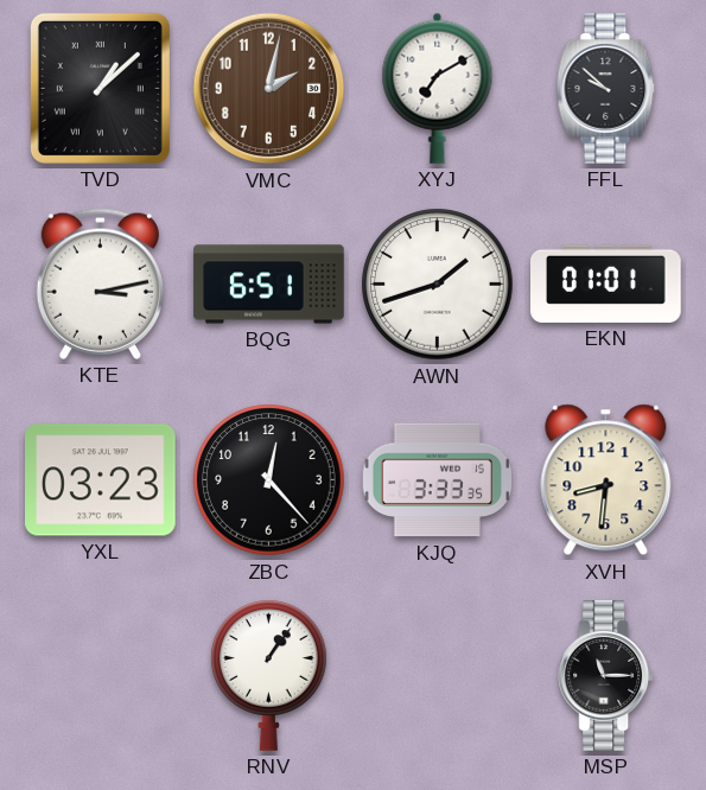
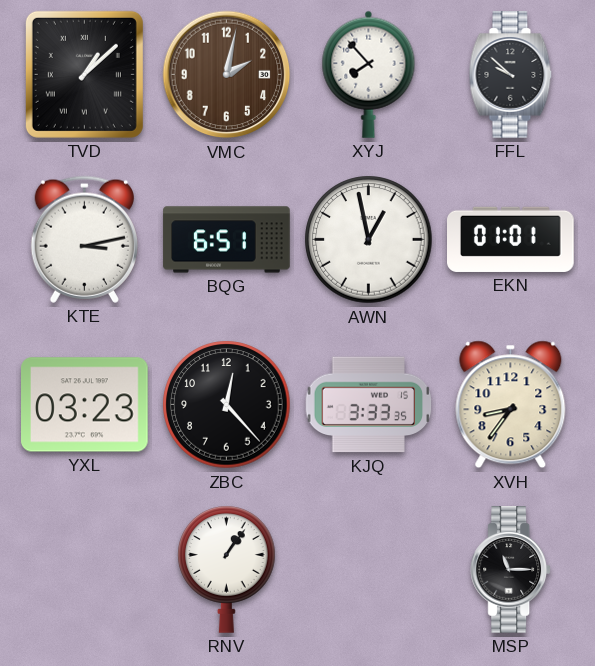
XYJ: 7:10 -> 7:53
AWN: 1:42 -> 12:58
XVH: 8:31 -> 8:36
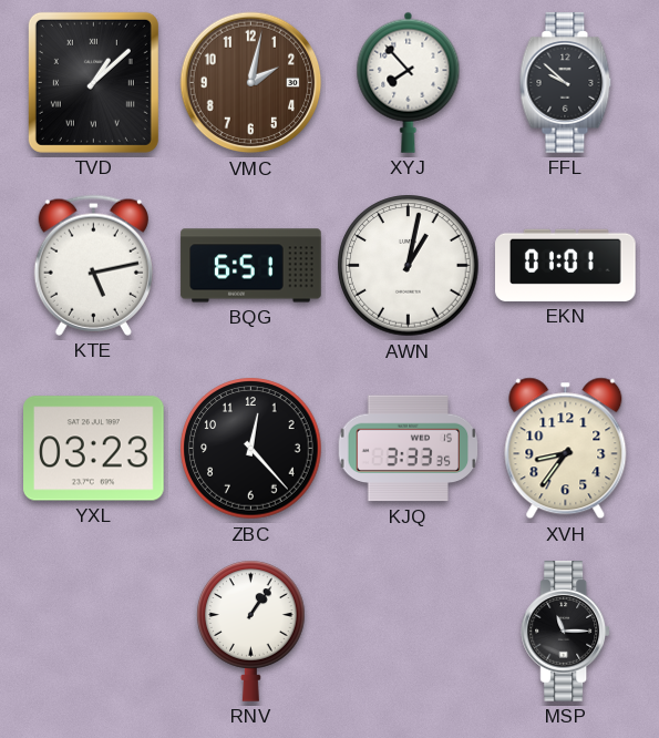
KTE: 3:13 -> 5:13
AWN: 12:58 -> 1:02
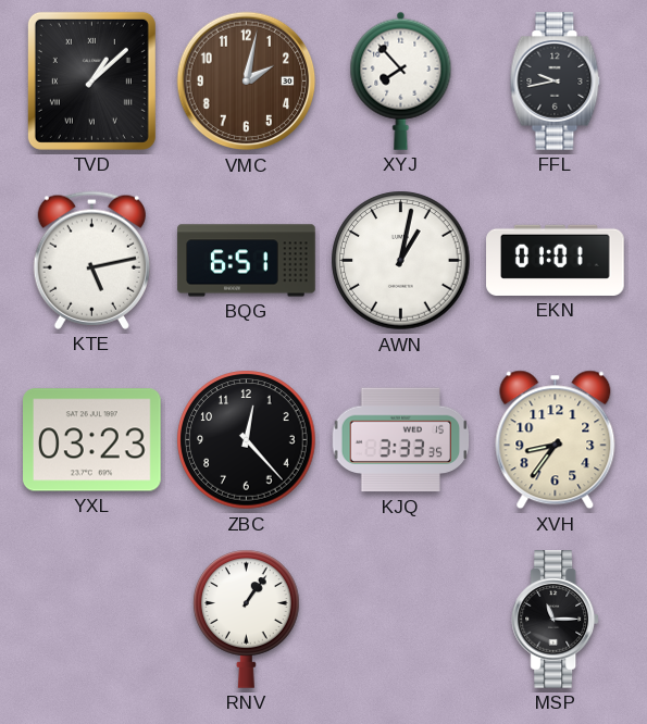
FFL: 9:52 -> 9:43
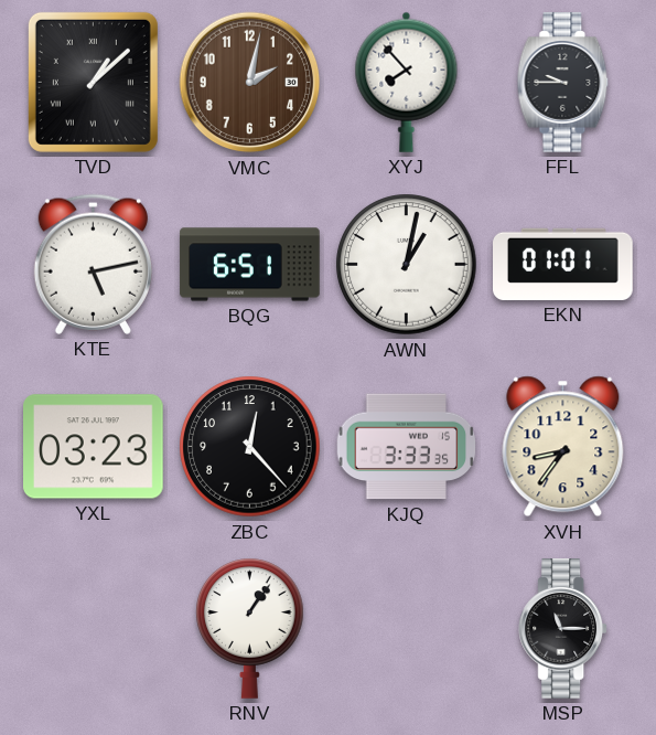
FFL: 9:43 -> 9:45
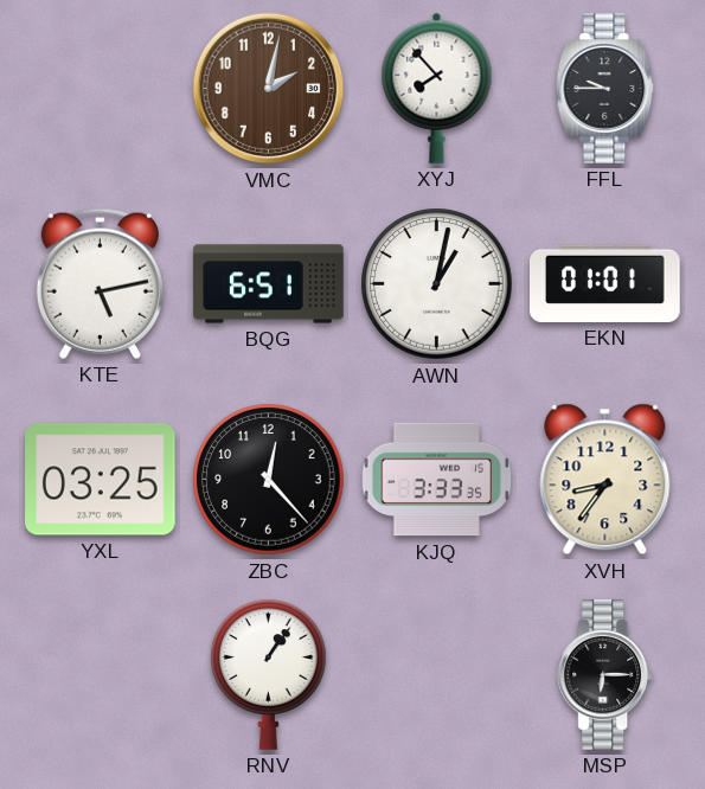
TVD: 1:08 -> none
YXL: 03:23 -> 03:25
MSP: 11:15 -> 6:15
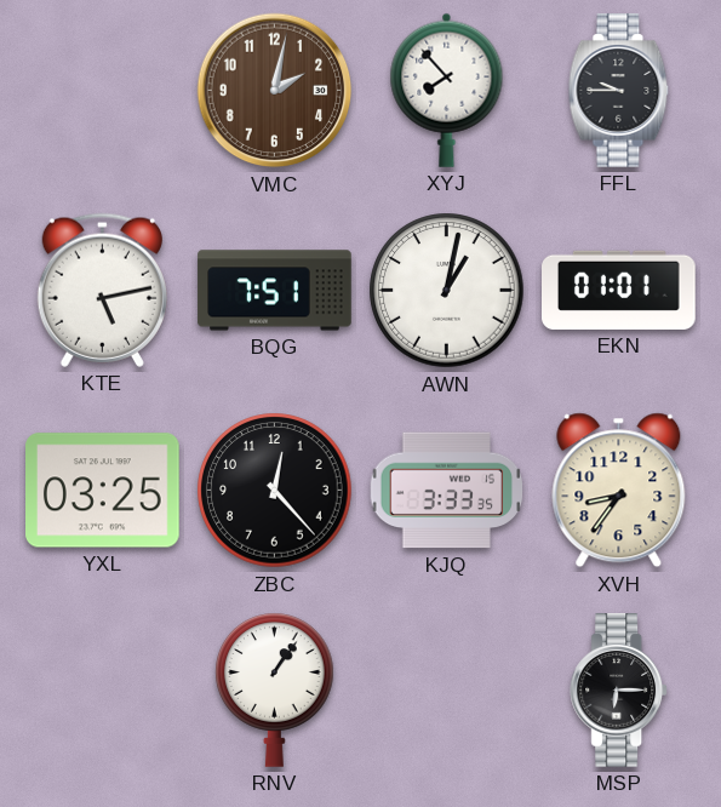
BQG: 6:51 -> 7:51
